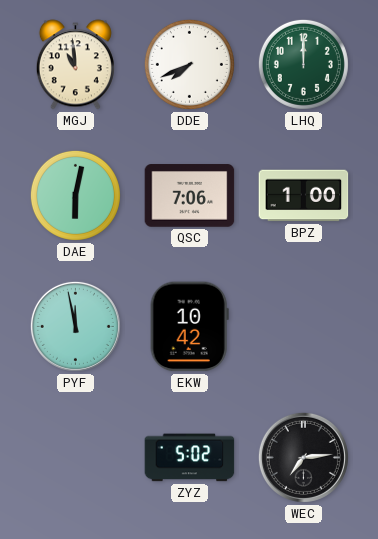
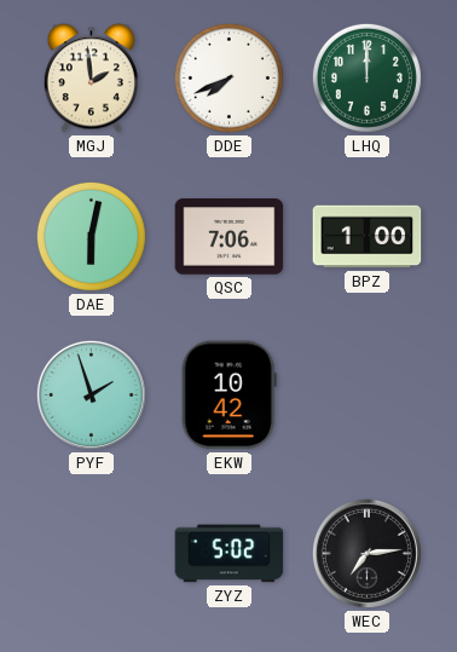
MGJ: 10:59 -> 1:59
PYF: 11:58 -> 1:57
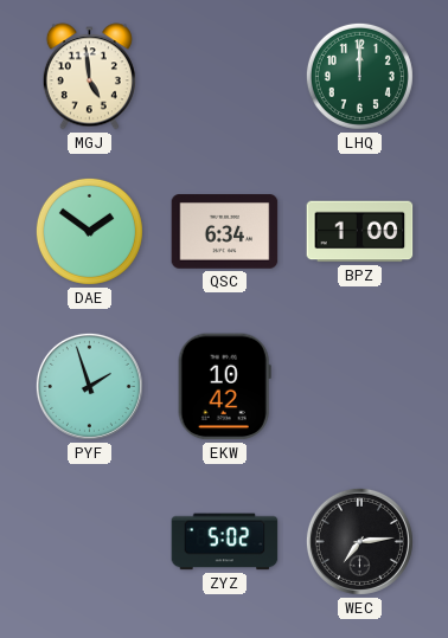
MGJ: 1:59 -> 4:59
DDE: 7:41 -> none
DAE: 6:02 -> 1:51
QSC: 7:06 -> 6:34
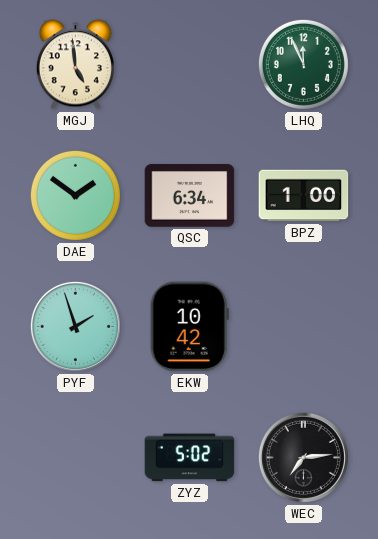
LHQ: 12:00 -> 11:56
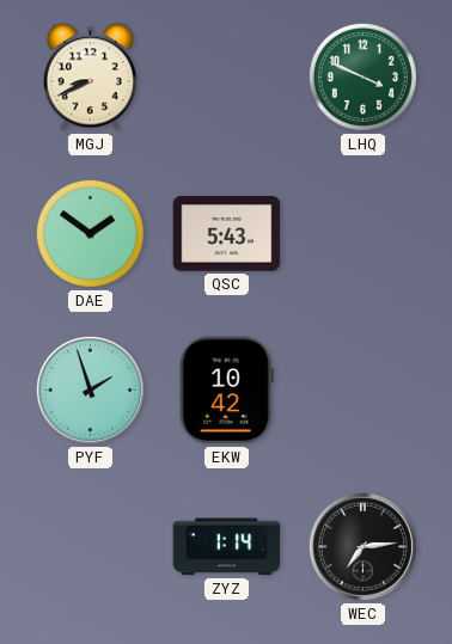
MGJ: 4:59 -> 8:41
LHQ: 11:56 -> 3:49
QSC: 6:34 -> 5:43
BPZ: 1:00 -> none
ZYZ: 5:02 -> 1:14
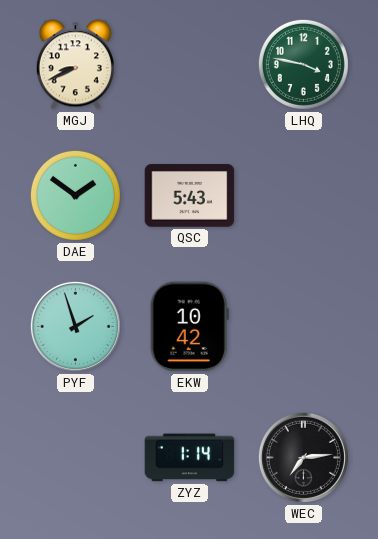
LHQ: 3:49 -> 3:47
